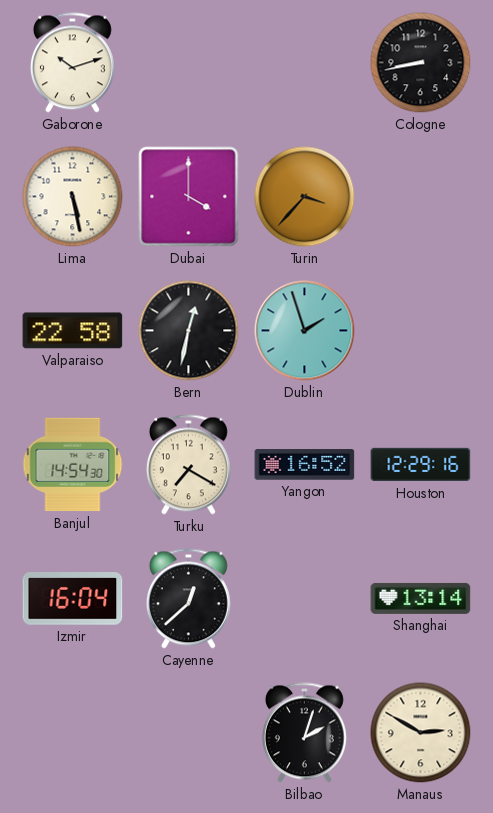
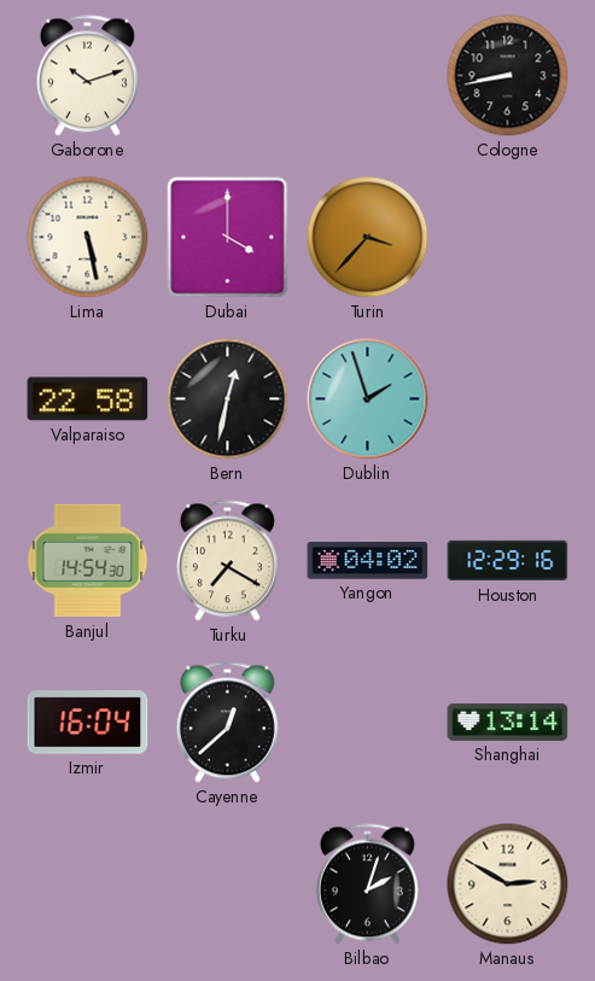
Yangon: 16:52 -> 04:02
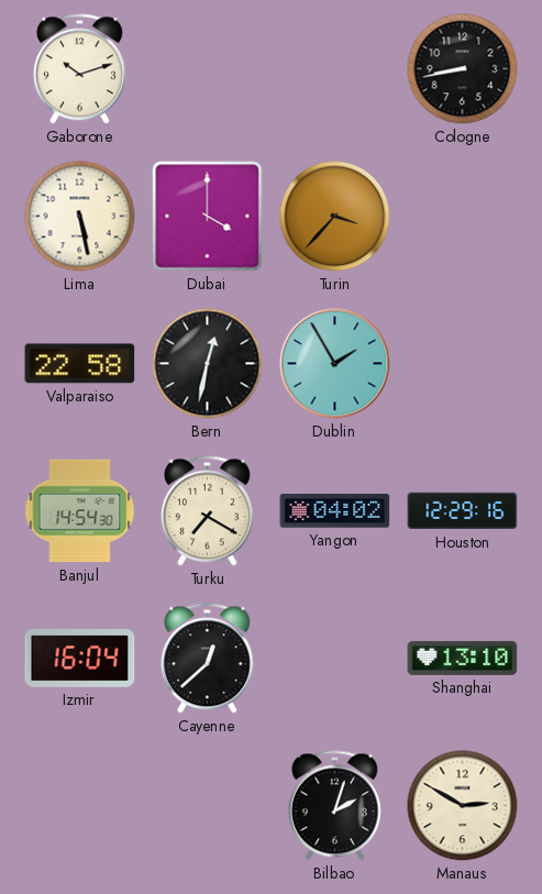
Dublin: 1:57 -> 1:55
Shanghai: 13:14 -> 13:10
